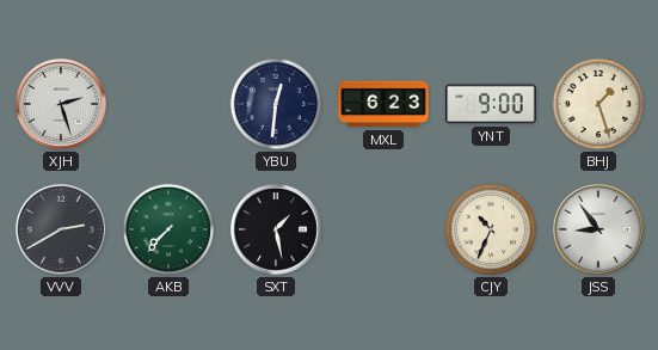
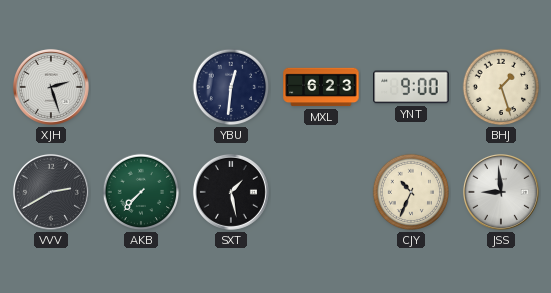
JSS: 8:54 -> 8:59
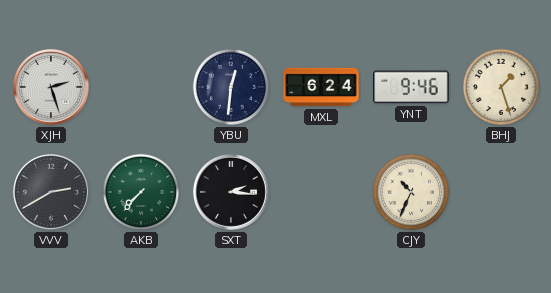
MXL: 6:23 -> 6:24
YNT: 9:00 -> 9:46
SXT: 1:28 -> 2:16
JSS: 8:59 -> none
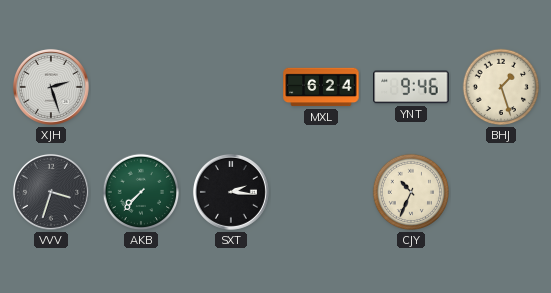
YBU: 12:31 -> none
VVV: 2:40 -> 3:33
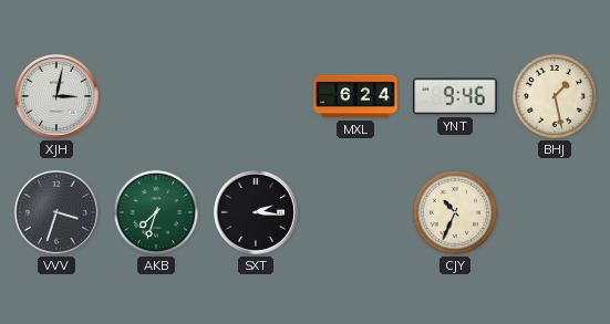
XJH: 2:27 -> 3:02
BHJ: 1:27 -> 1:28
AKB: 7:37 -> 7:33
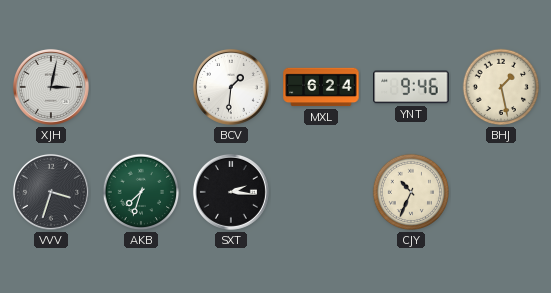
BCV: none -> 1:31
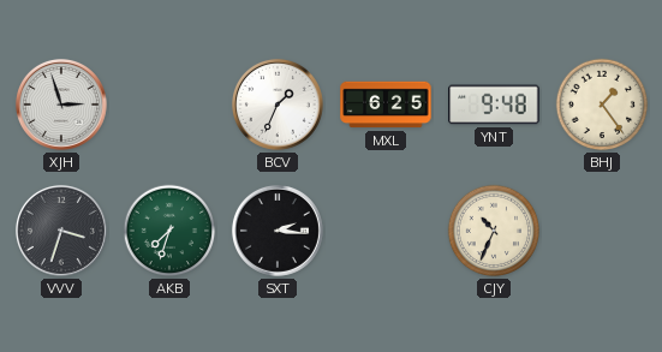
XJH: 3:02 -> 2:57
BCV: 1:31 -> 1:34
MXL: 6:24 -> 6:25
YNT: 9:46 -> 9:48
BHJ: 1:28 -> 1:24
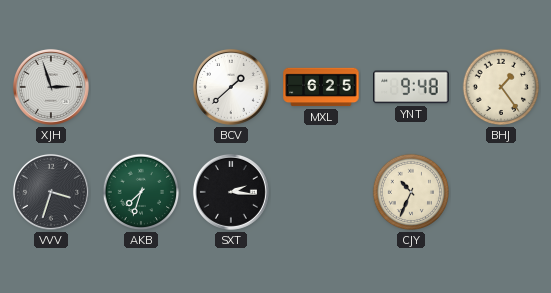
BCV: 1:34 -> 1:38
